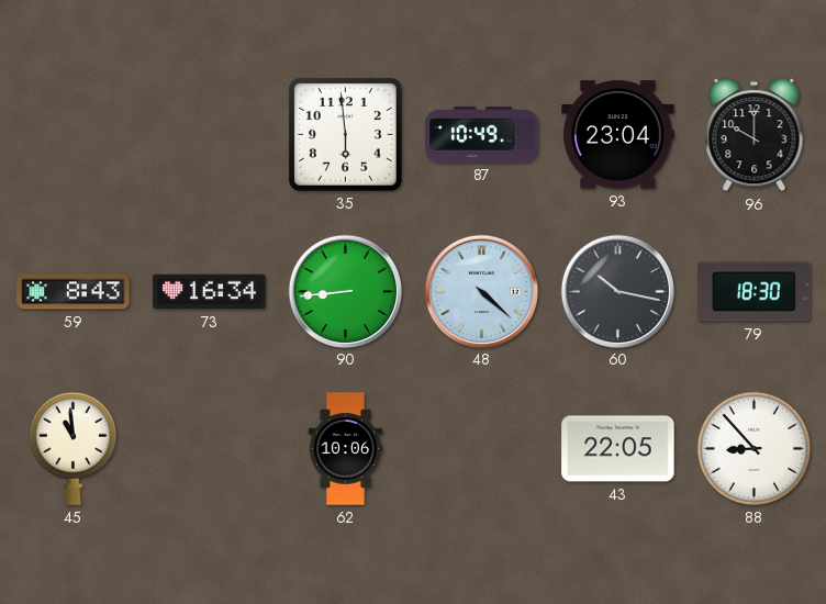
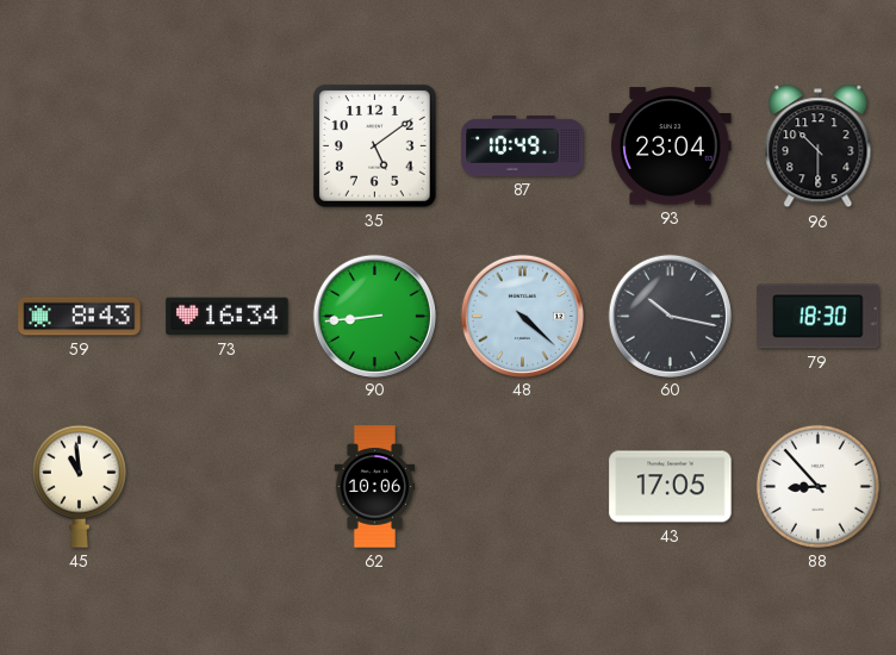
35: 5:59 -> 5:09
96: 10:00 -> 10:30
43: 22:05 -> 17:05
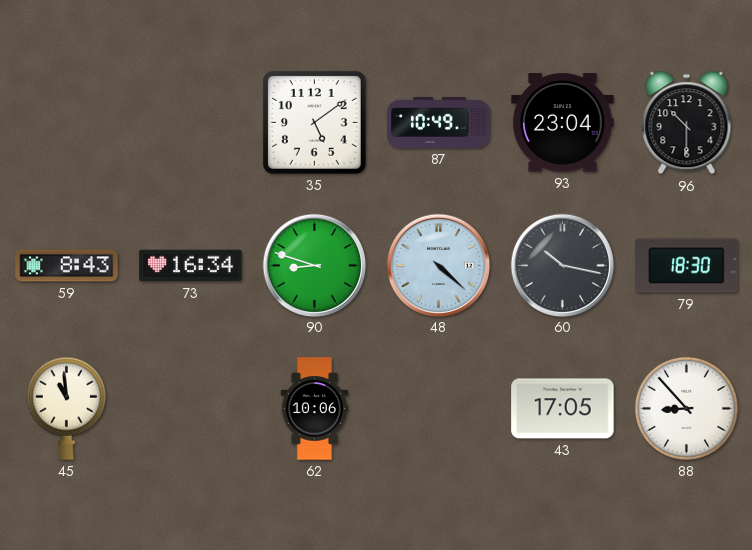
90: 8:44 -> 8:48
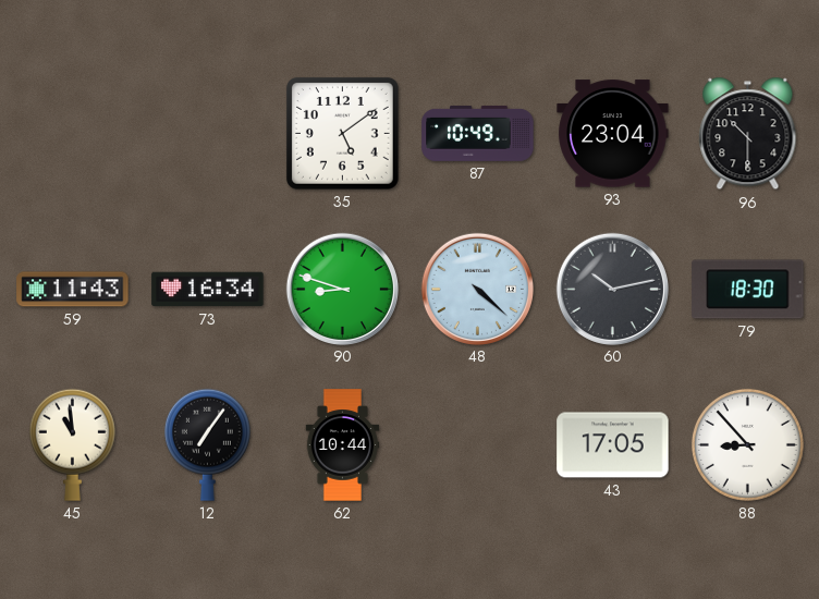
59: 8:43 -> 11:43
60: 10:17 -> 10:13
12: none -> 7:06
62: 10:06 -> 10:44
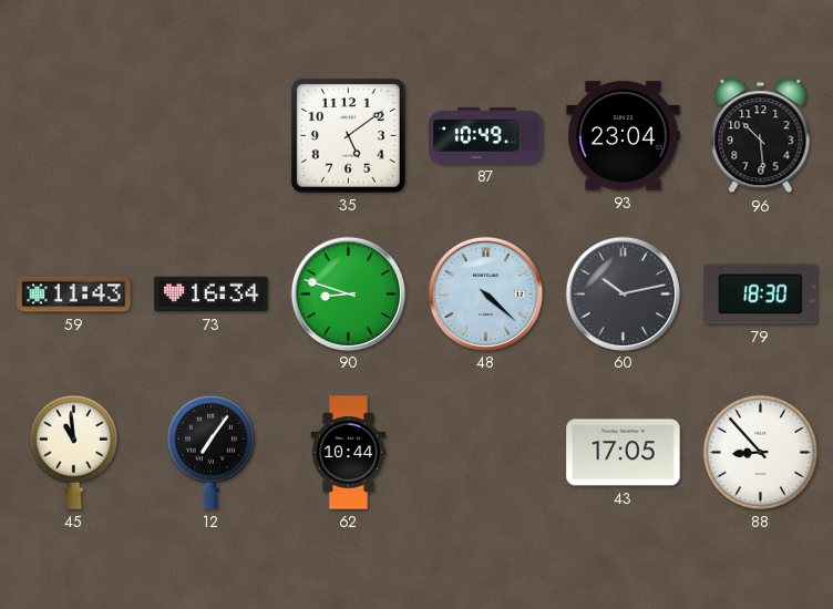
96: 10:30 -> 10:29
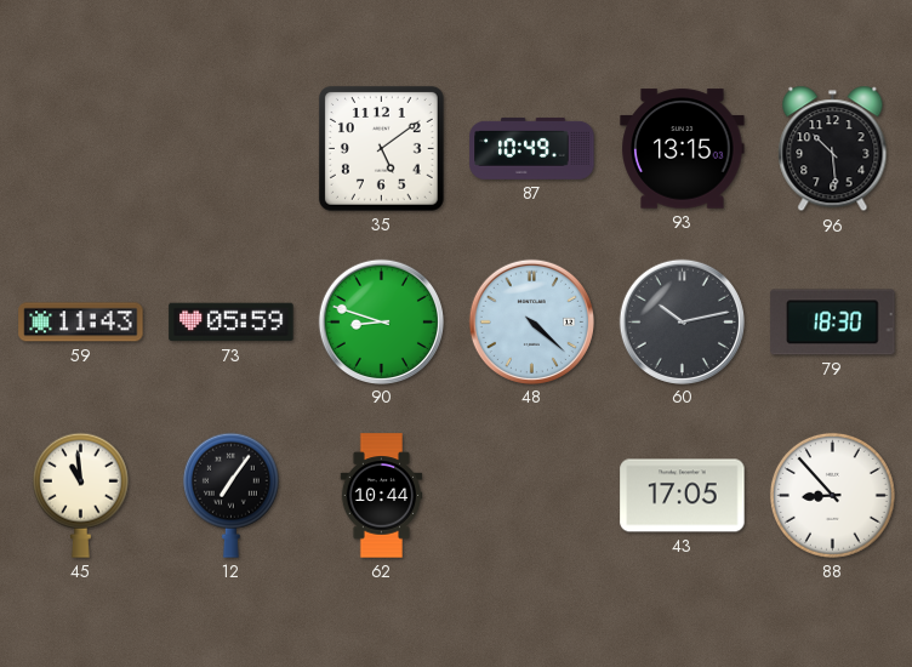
93: 23:04 -> 13:15
73: 16:34 -> 05:59
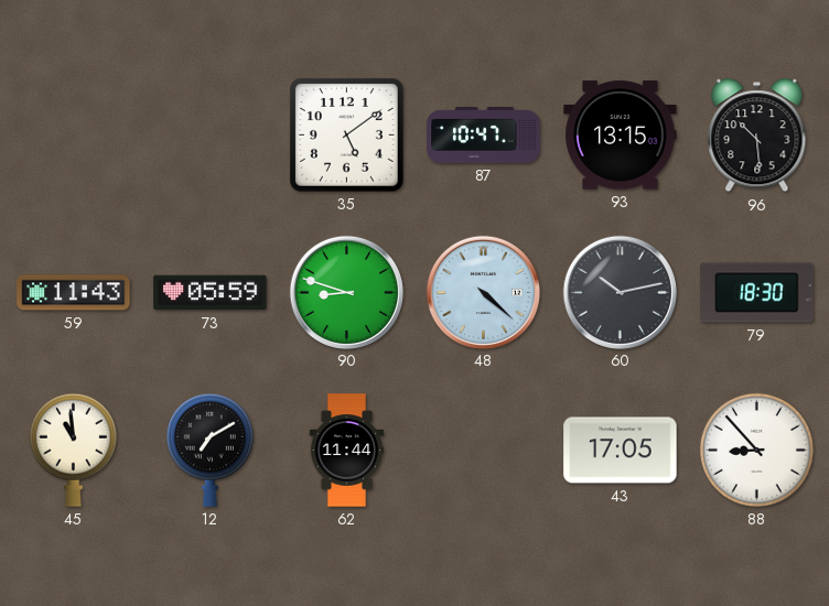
87: 10:49 -> 10:47
12: 7:06 -> 7:10
62: 10:44 -> 11:44
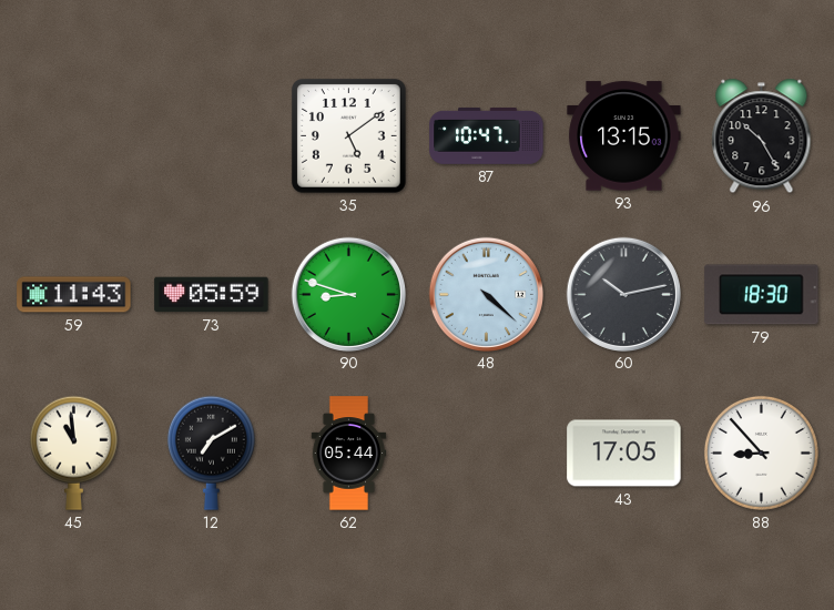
96: 10:29 -> 10:25
62: 11:44 -> 05:44
